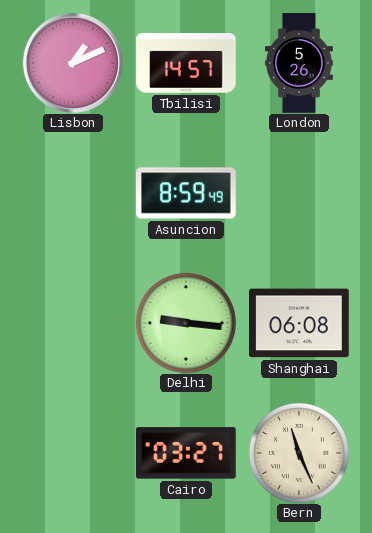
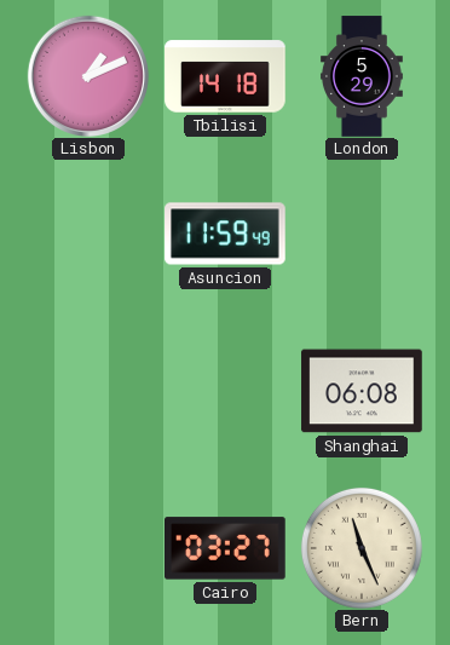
Tbilisi: 14:57 -> 14:18
London: 5:26 -> 5:29
Asuncion: 8:59 -> 11:59
Delhi: 9:16 -> none
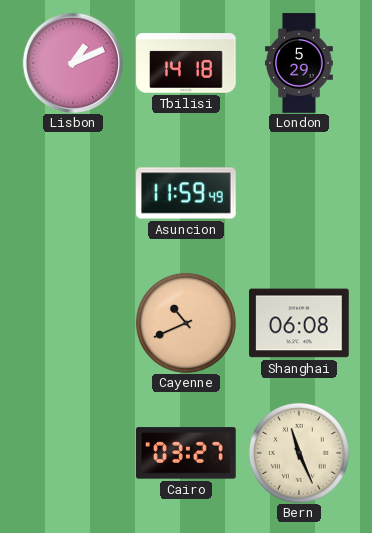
Cayenne: none -> 10:41
